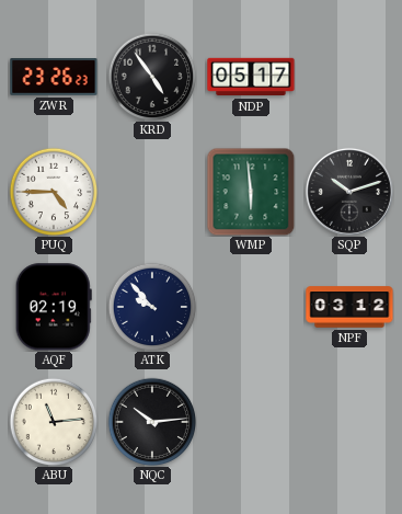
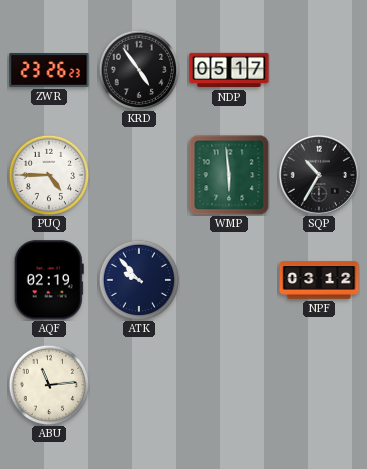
SQP: 10:12 -> 10:35
NQC: 10:14 -> none
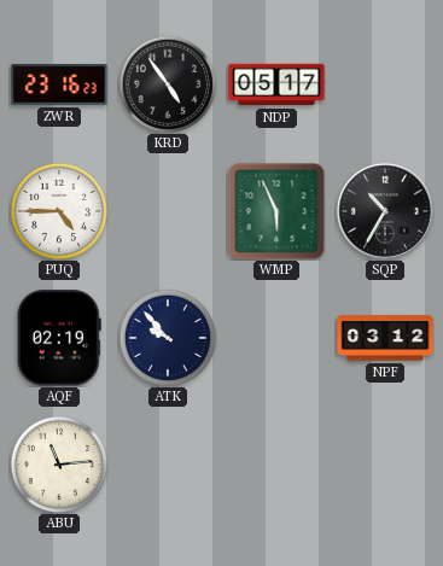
ZWR: 23:26 -> 23:16
WMP: 5:59 -> 5:56
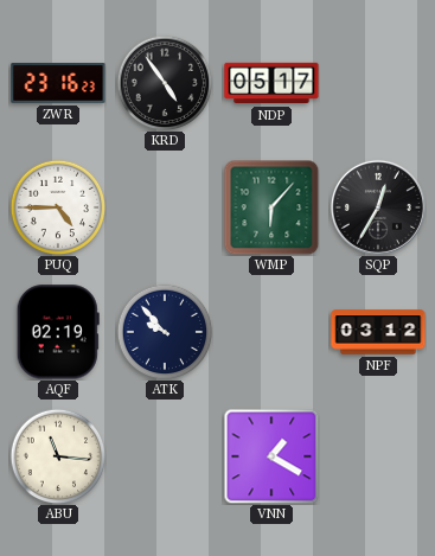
WMP: 5:56 -> 6:07
SQP: 10:35 -> 12:35
ABU: 11:14 -> 11:16
VNN: none -> 1:20
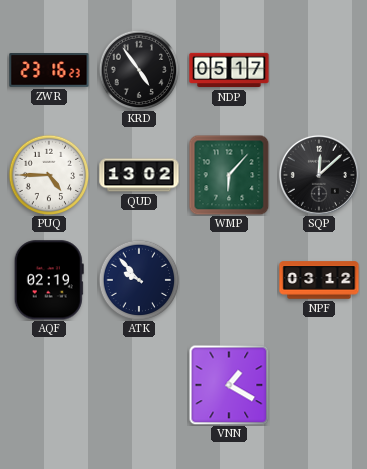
QUD: none -> 13:02
SQP: 12:35 -> 12:08
ABU: 11:16 -> none
